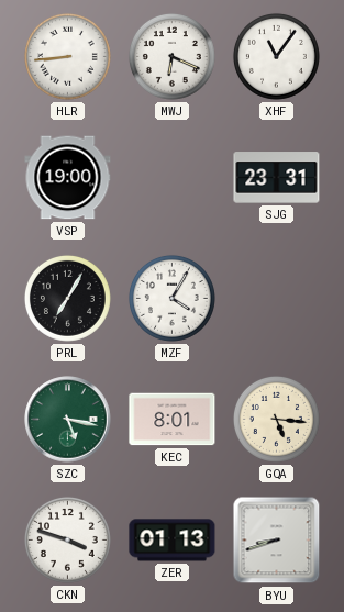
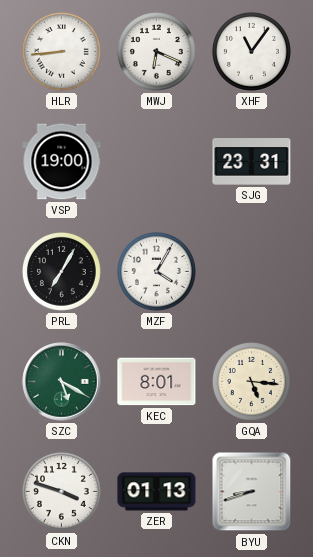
SZC: 5:17 -> 5:20
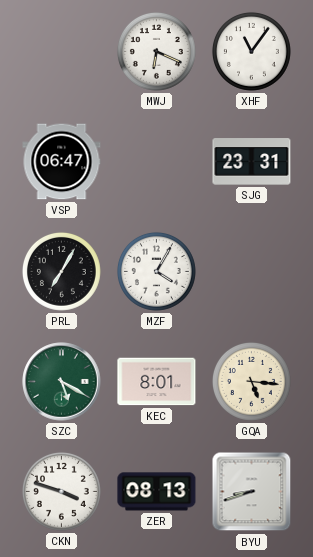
HLR: 8:44 -> none
VSP: 19:00 -> 06:47
ZER: 01:13 -> 08:13
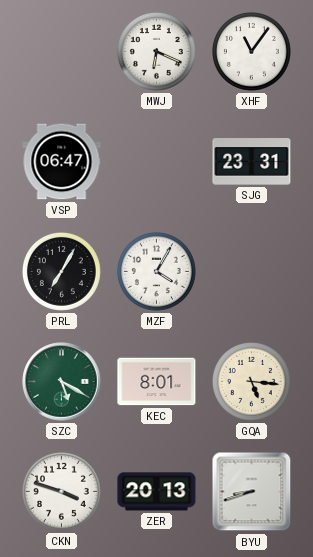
ZER: 08:13 -> 20:13
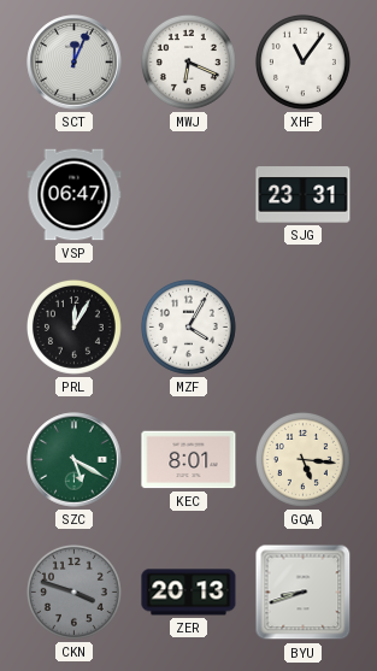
SCT: none -> 12:04
PRL: 7:05 -> 12:05
CKN dial: white -> grey
